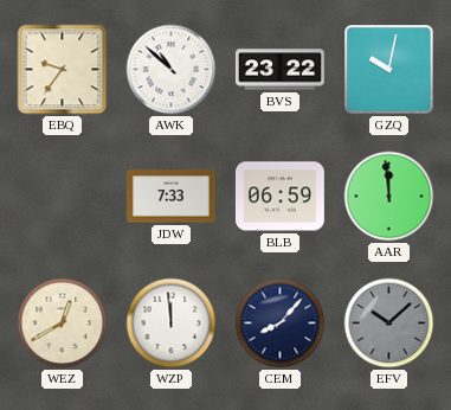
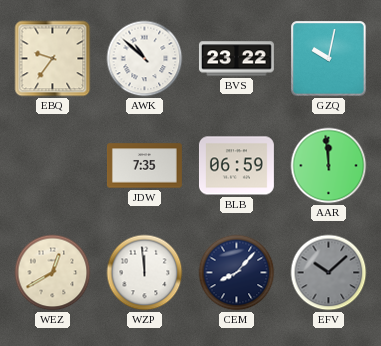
JDW: 7:33 -> 7:35
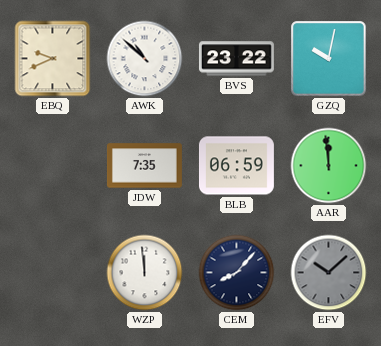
EBQ: 9:36 -> 9:41
WEZ: 12:40 -> none
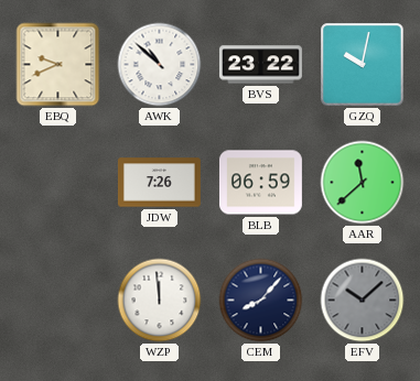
JDW: 7:35 -> 7:26
AAR: 11:59 -> 11:38
